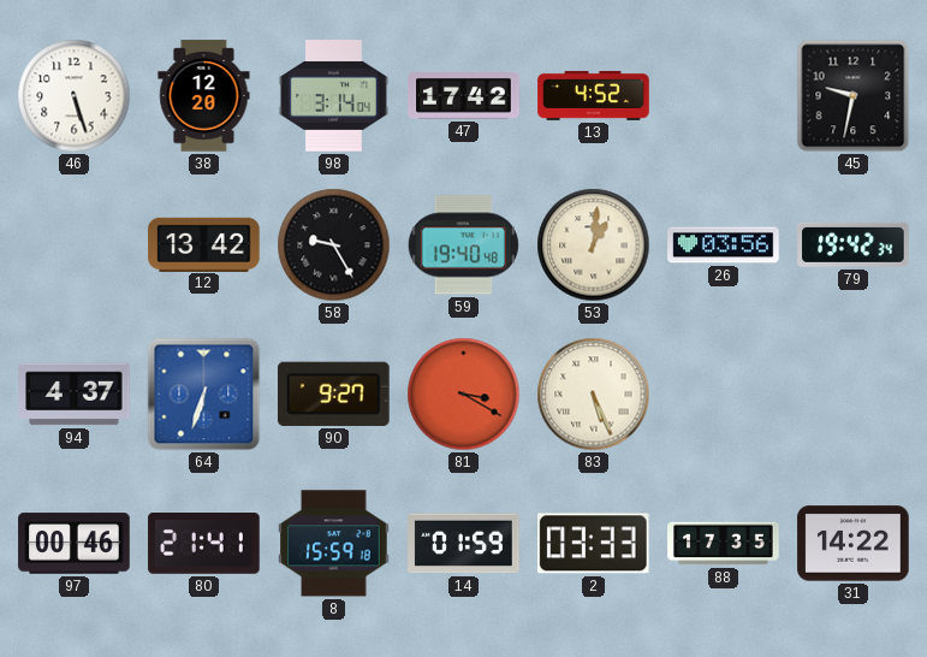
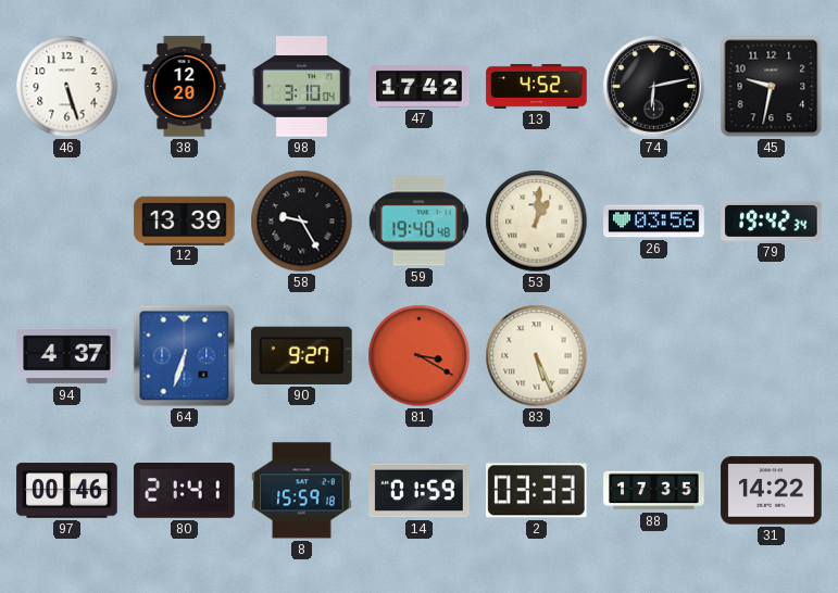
98: 3:14 -> 3:10
74: none -> 6:13
12: 13:42 -> 13:39
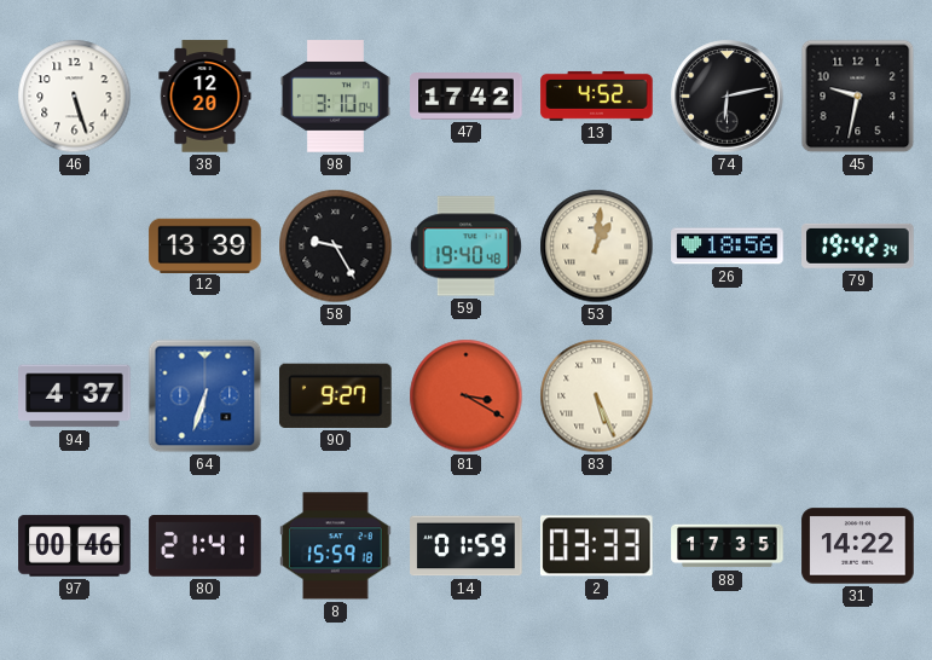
26: 03:56 -> 18:56
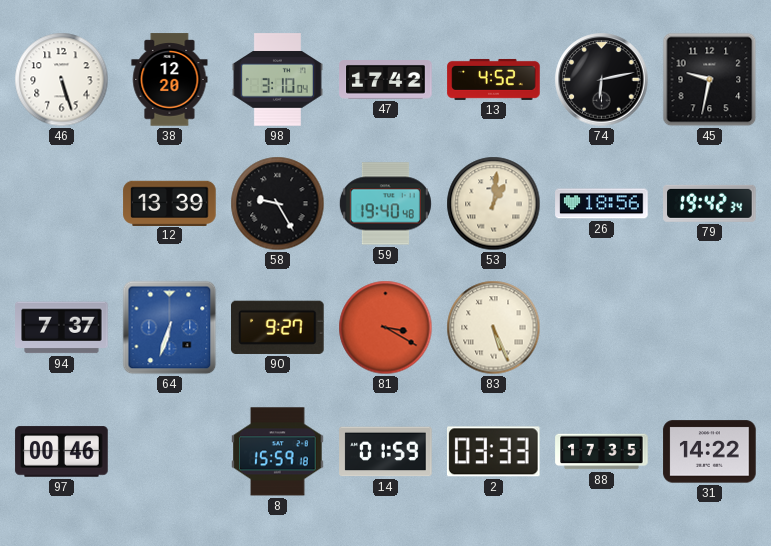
94: 4:37 -> 7:37
80: 21:41 -> none
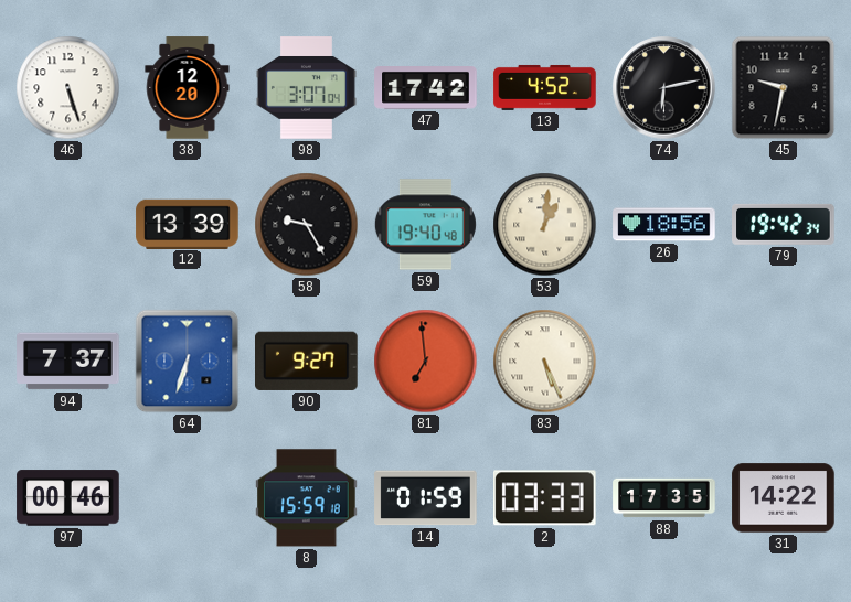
98: 3:10 -> 3:07
81: 3:20 -> 6:59
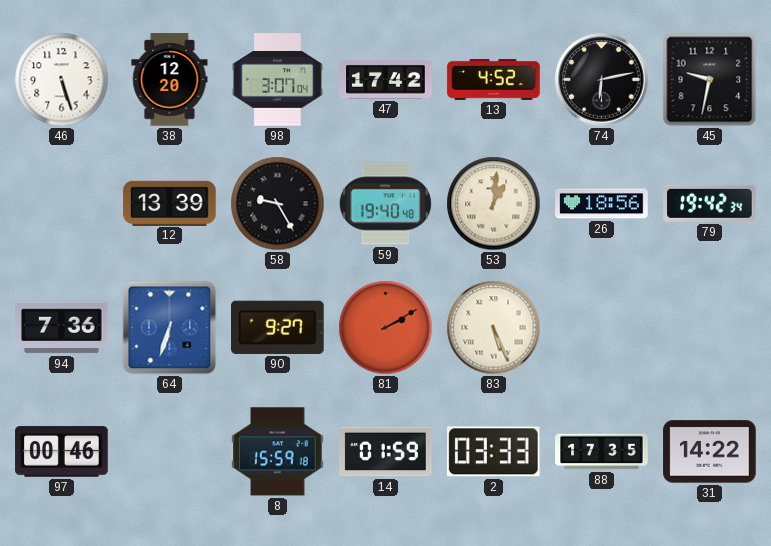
94: 7:37 -> 7:36
81: 6:59 -> 2:10
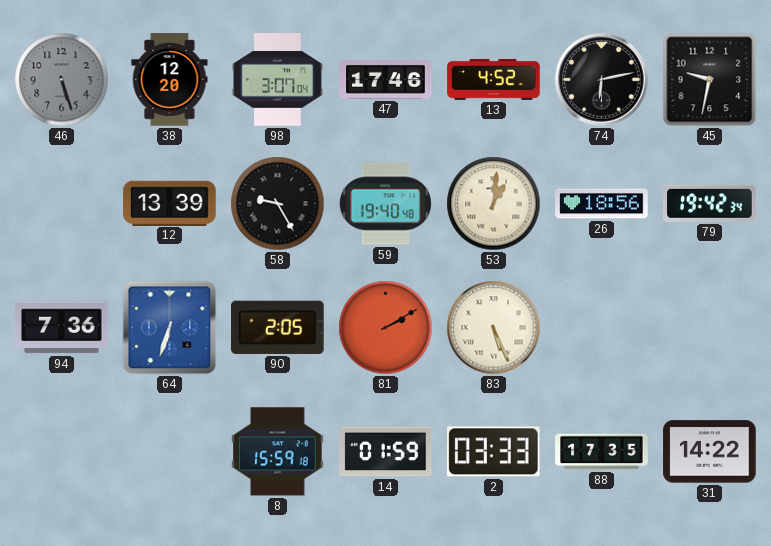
46 dial: white -> grey
47: 17:42 -> 17:46
90: 9:27 -> 2:05
97: 00:46 -> none
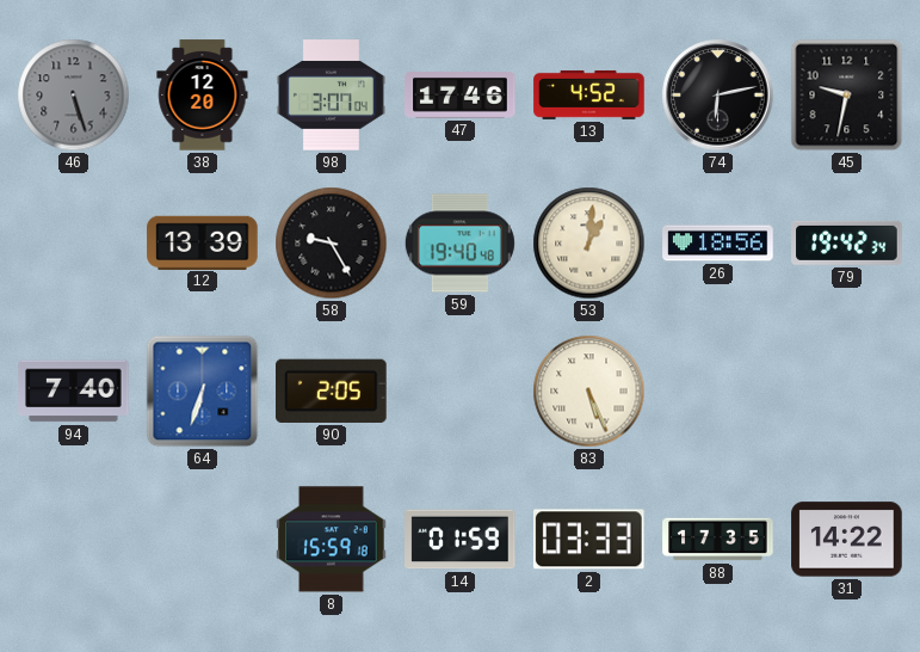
94: 7:36 -> 7:40
81: 2:10 -> none
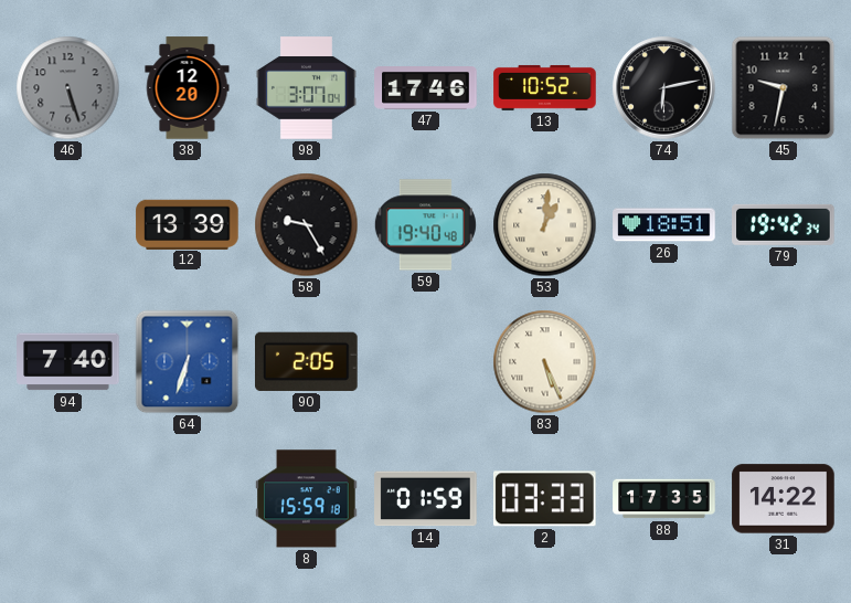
13: 4:52 -> 10:52
26: 18:56 -> 18:51
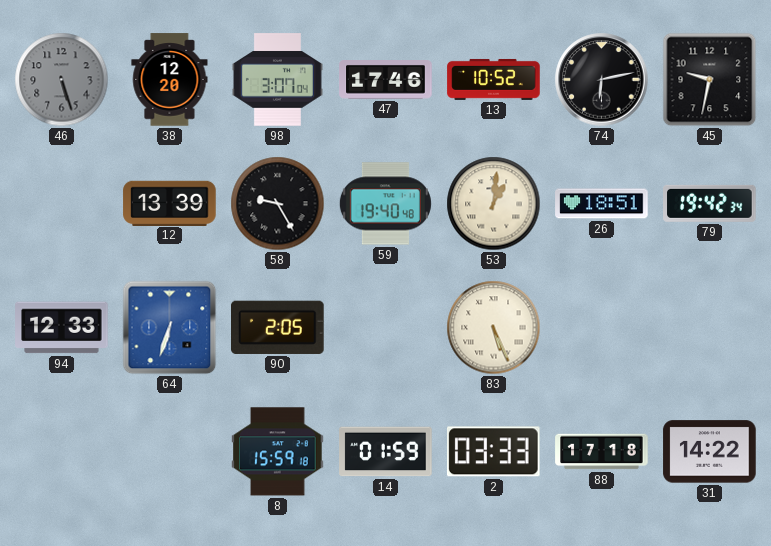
94: 7:40 -> 12:33
88: 17:35 -> 17:18
